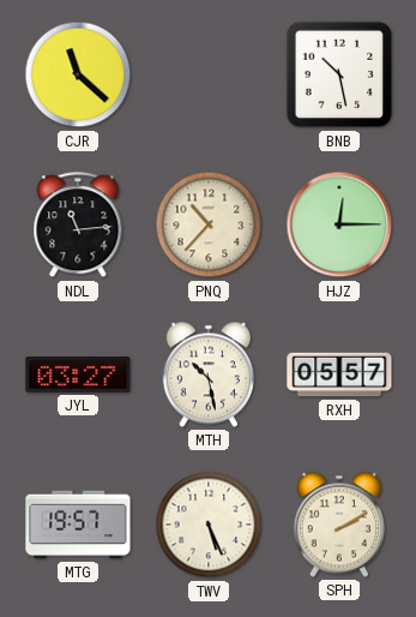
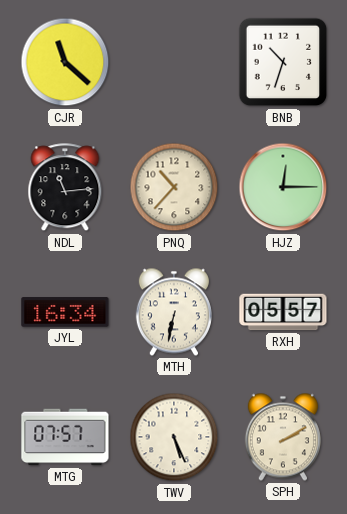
BNB: 10:28 -> 10:33
JYL: 03:27 -> 16:34
MTH: 10:28 -> 6:32
MTG: 19:57 -> 07:57
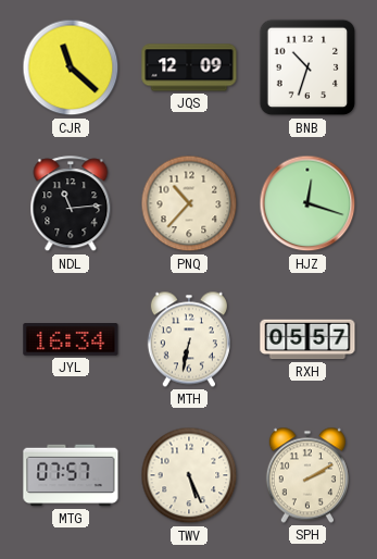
JQS: none -> 12:09
HJZ: 12:15 -> 12:18
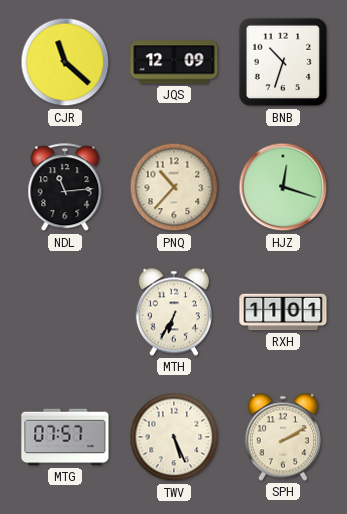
JYL: 16:34 -> none
MTH: 6:32 -> 6:35
RXH: 05:57 -> 11:01
